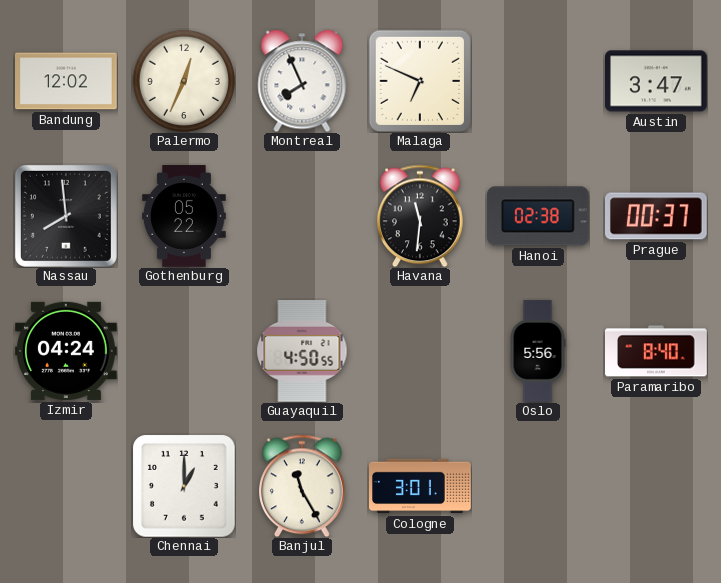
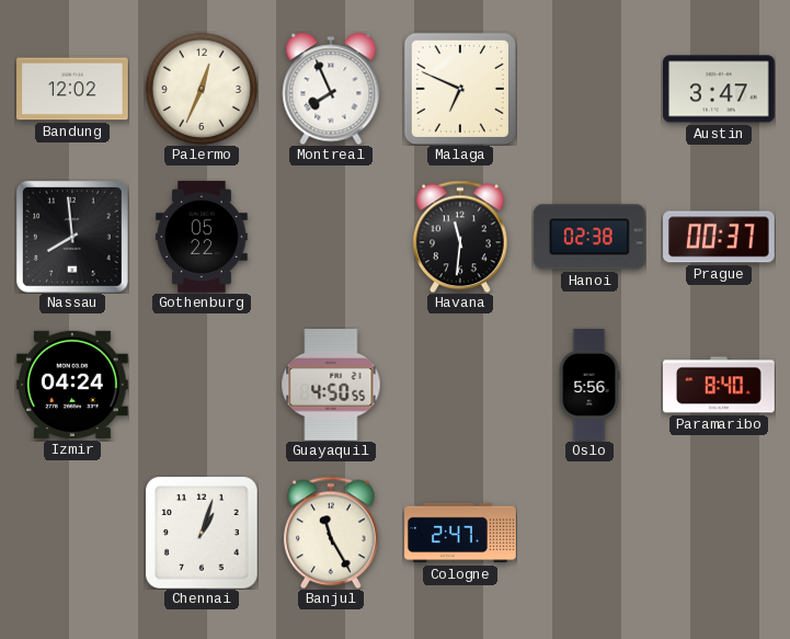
Chennai: 1:00 -> 1:03
Cologne: 3:01 -> 2:47
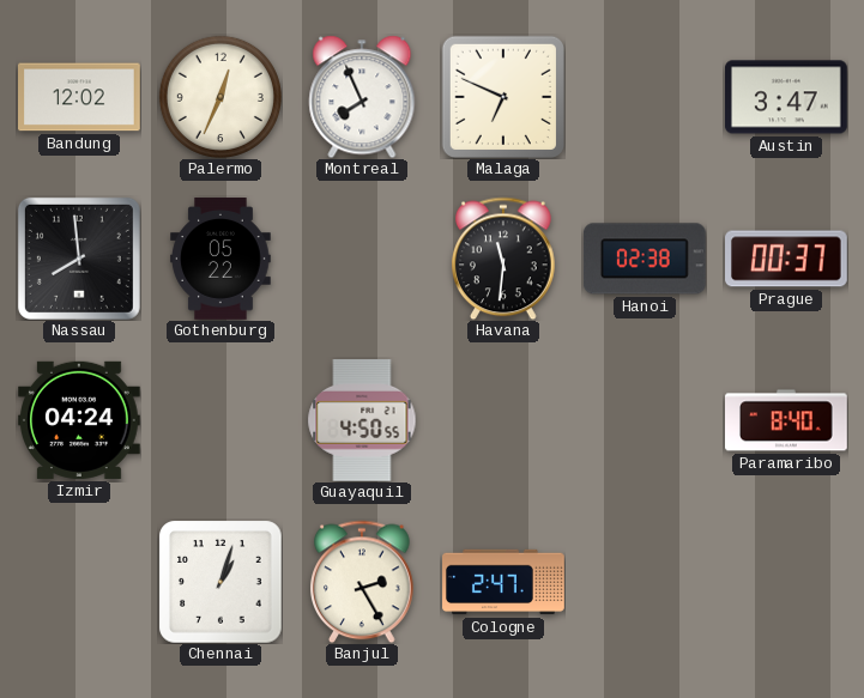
Oslo: 5:56 -> none
Banjul: 11:25 -> 2:25
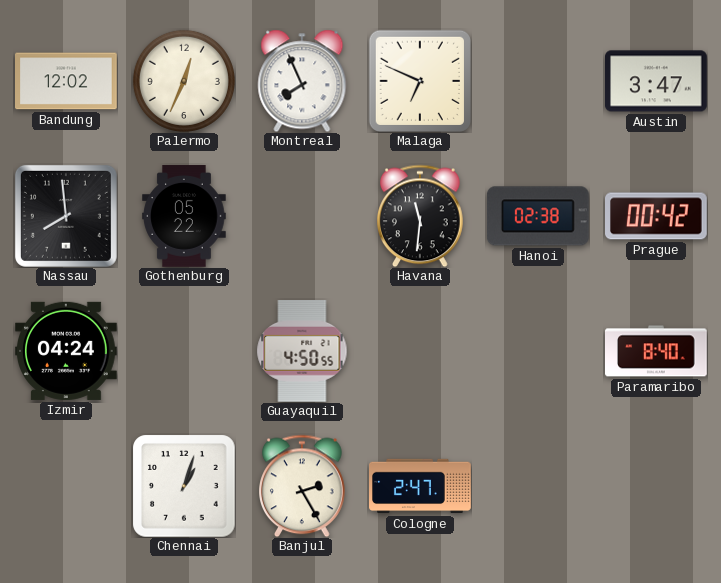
Prague: 00:37 -> 00:42
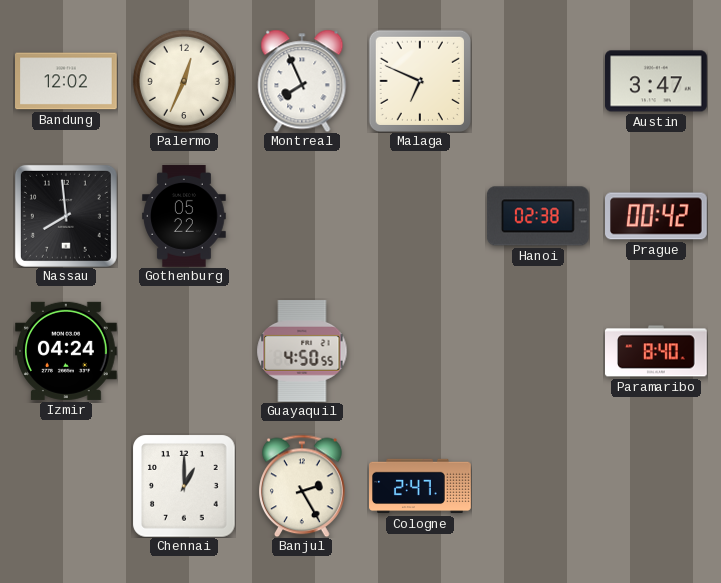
Havana: 11:31 -> none
Chennai: 1:03 -> 1:00
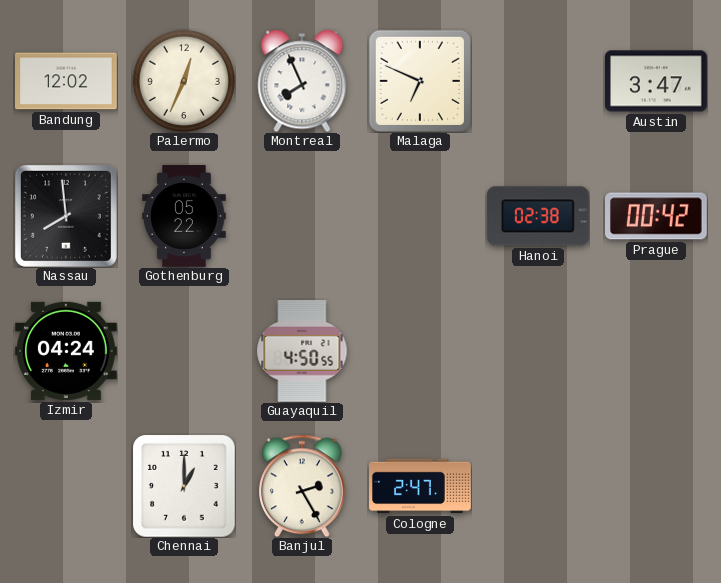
Paramaribo: 8:40 -> none
